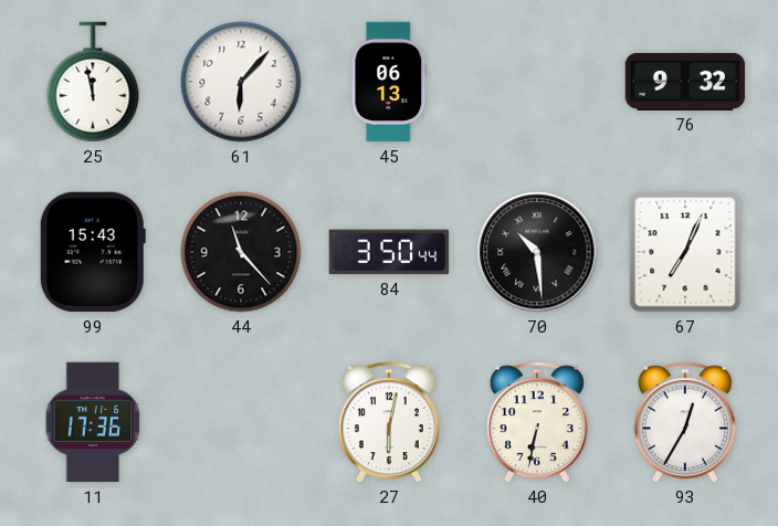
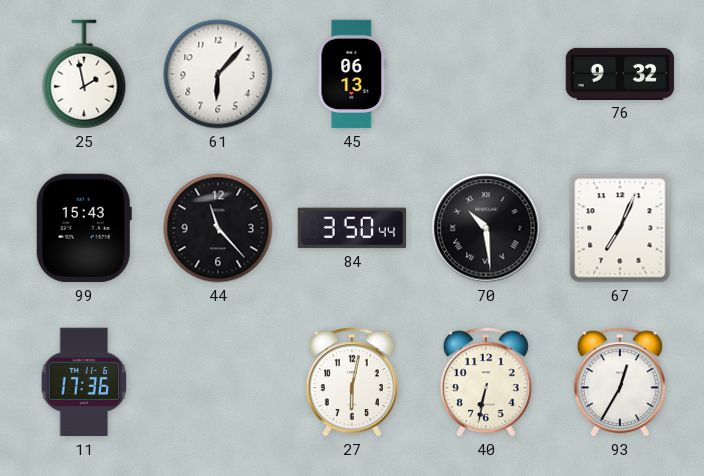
25: 11:58 -> 1:58
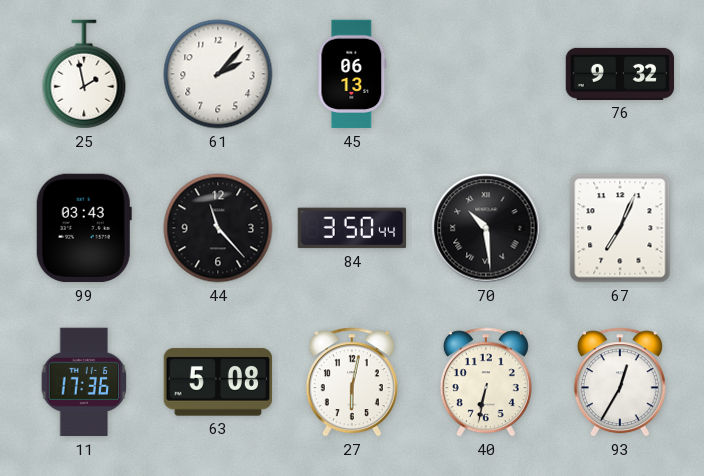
61: 6:07 -> 2:07
99: 15:43 -> 03:43
63: none -> 5:08
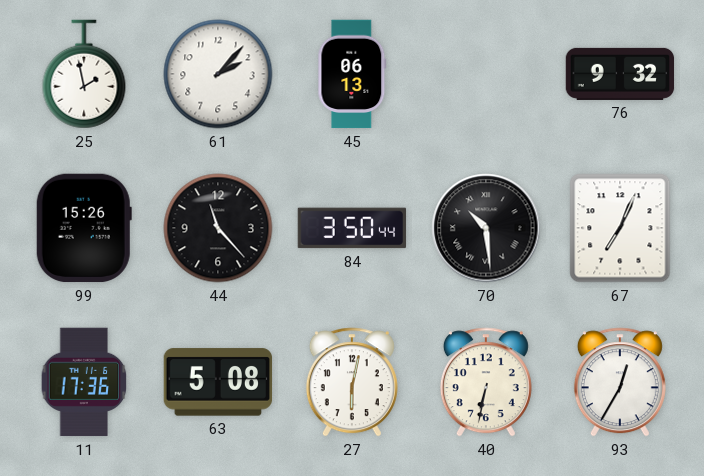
99: 03:43 -> 15:26
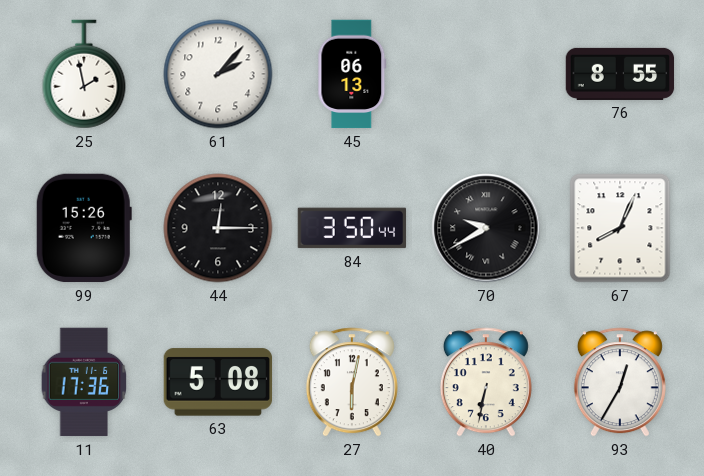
76: 9:32 -> 8:55
44: 11:23 -> 12:15
70: 10:29 -> 9:40
67: 7:04 -> 8:04
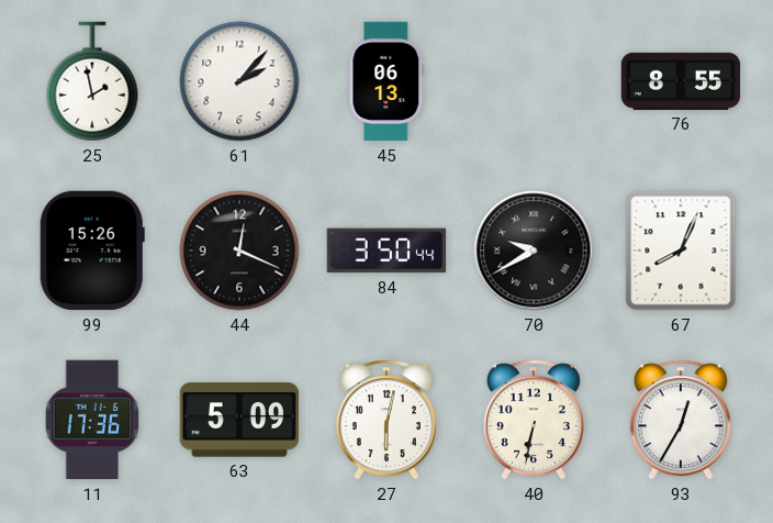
44: 12:15 -> 12:19
63: 5:08 -> 5:09
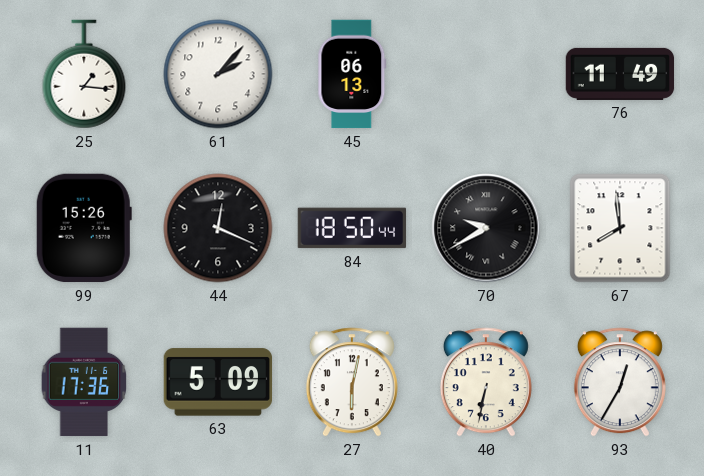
25: 1:58 -> 1:16
76: 8:55 -> 11:49
84: 3:50 -> 18:50
67: 8:04 -> 7:59
